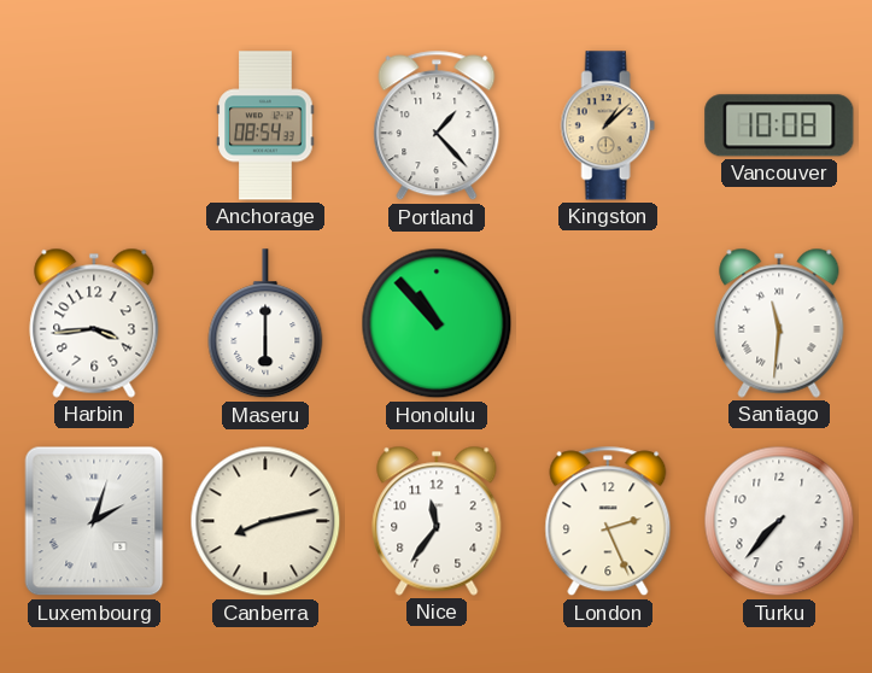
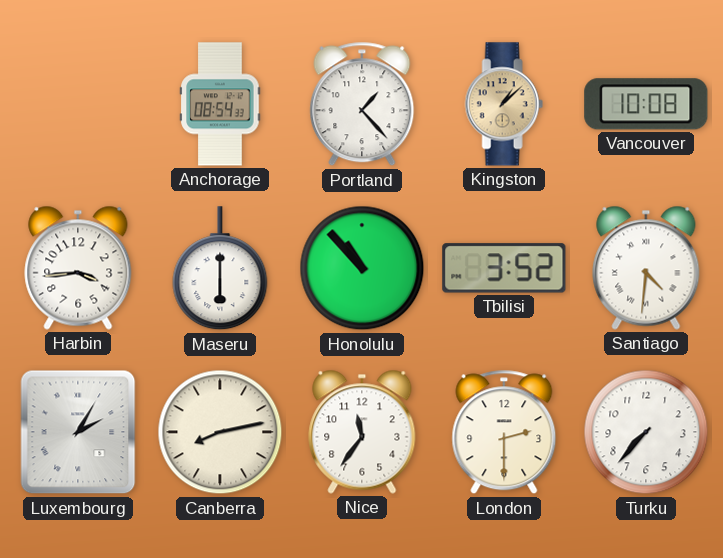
Tbilisi: none -> 3:52
Santiago: 11:31 -> 4:31
Luxembourg: 2:03 -> 2:05
London: 2:26 -> 2:30
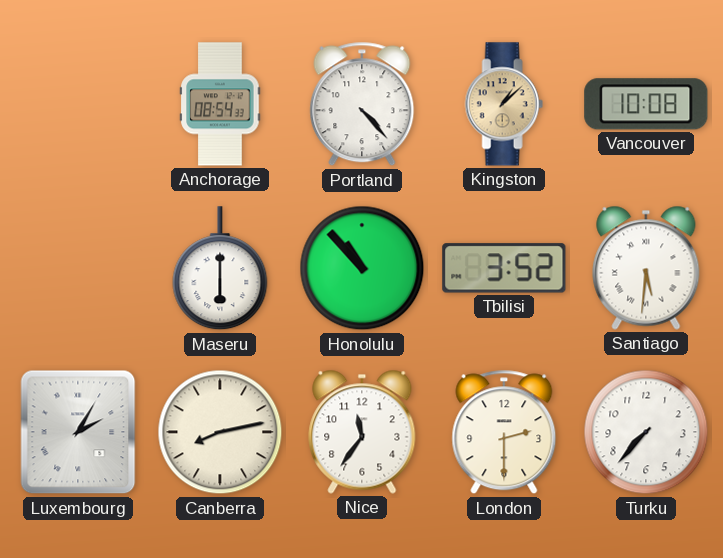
Portland: 1:23 -> 4:23
Harbin: 3:44 -> none
Santiago: 4:31 -> 5:31
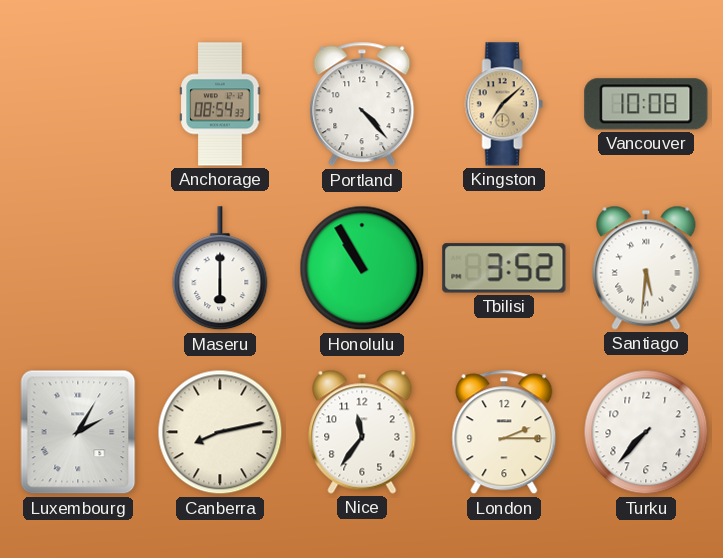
Kingston: 1:08 -> 7:08
Honolulu: 10:53 -> 10:55
London: 2:30 -> 2:15
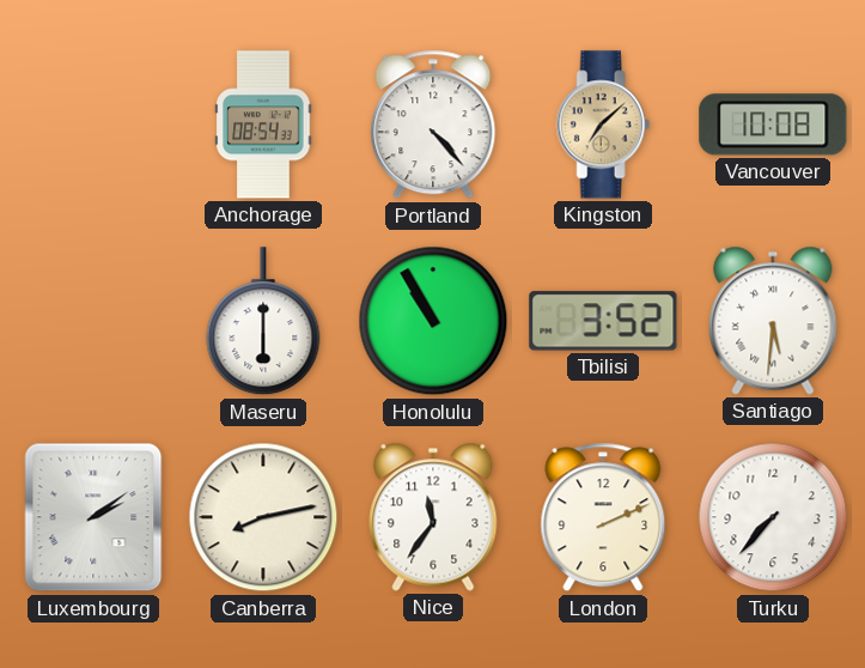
Luxembourg: 2:05 -> 2:09
London: 2:15 -> 2:11
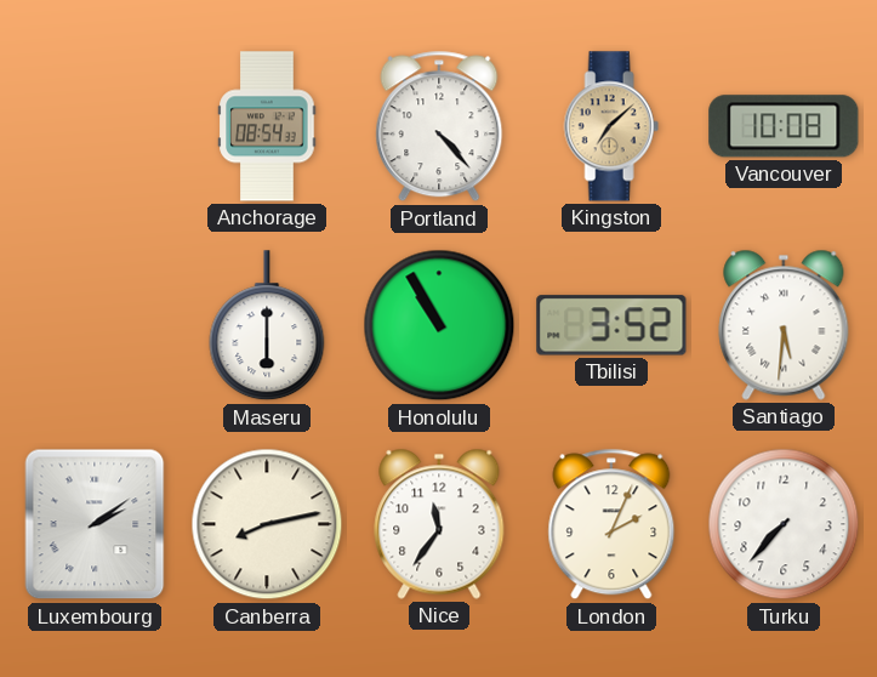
London: 2:11 -> 2:04
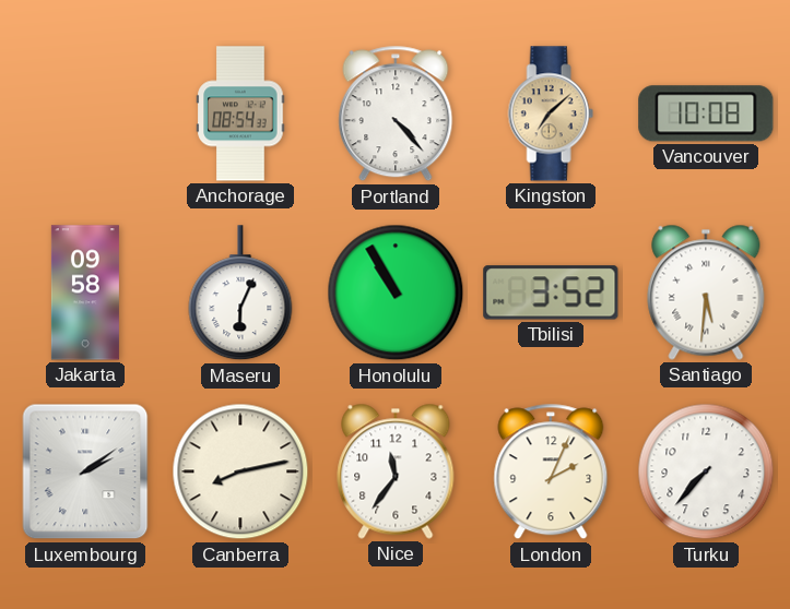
Jakarta: none -> 09:58
Maseru: 6:00 -> 6:04
